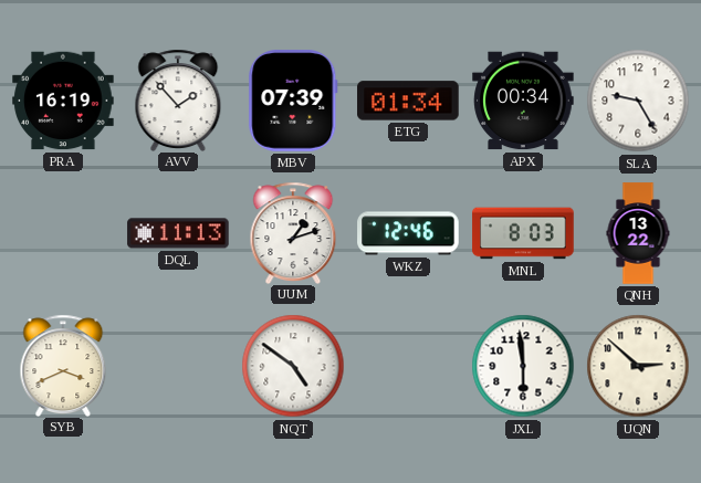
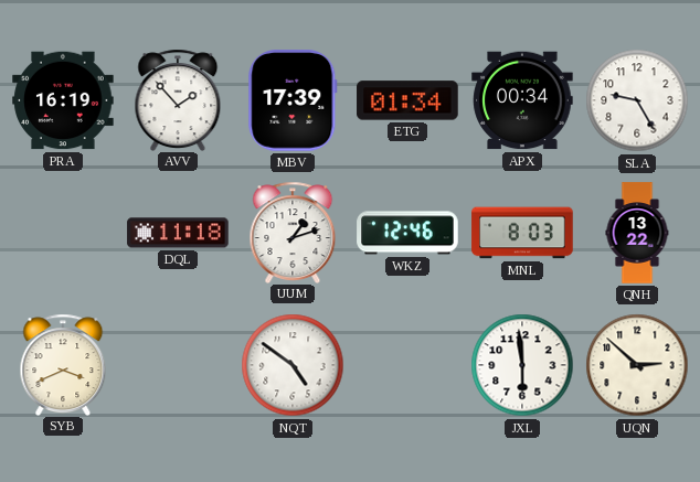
MBV: 07:39 -> 17:39
DQL: 11:13 -> 11:18
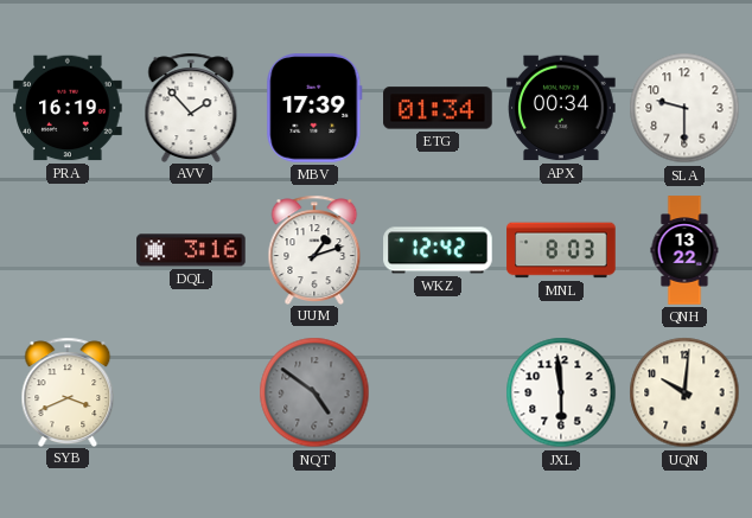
SLA: 9:25 -> 9:30
DQL: 11:18 -> 3:16
WKZ: 12:46 -> 12:42
NQT dial: white -> grey
UQN: 2:52 -> 10:01
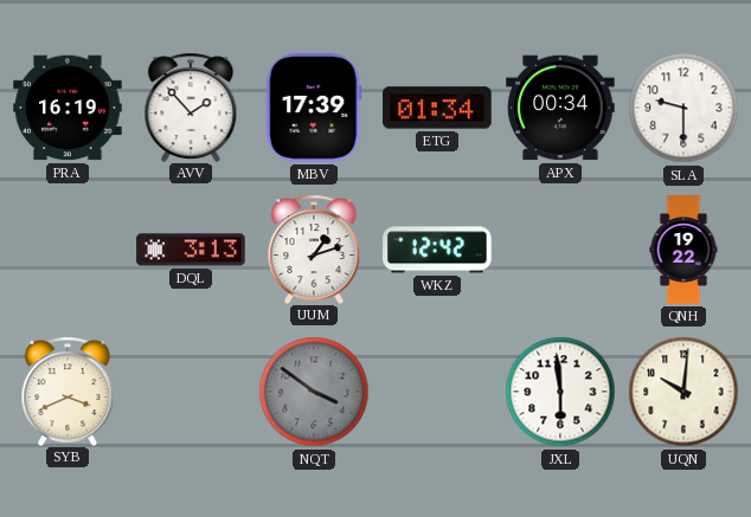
DQL: 3:16 -> 3:13
MNL: 8:03 -> none
QNH: 13:22 -> 19:22
NQT: 4:51 -> 3:51
